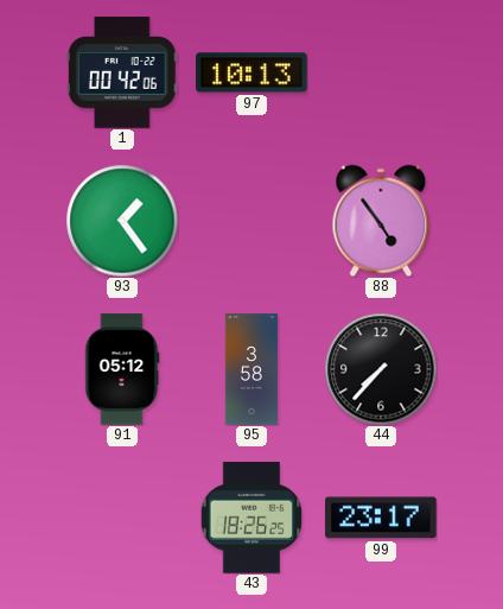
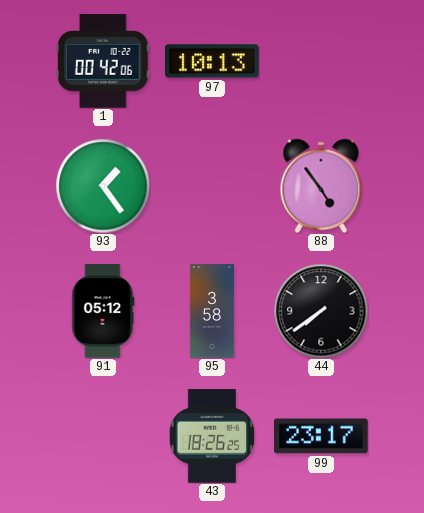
44: 7:37 -> 7:39
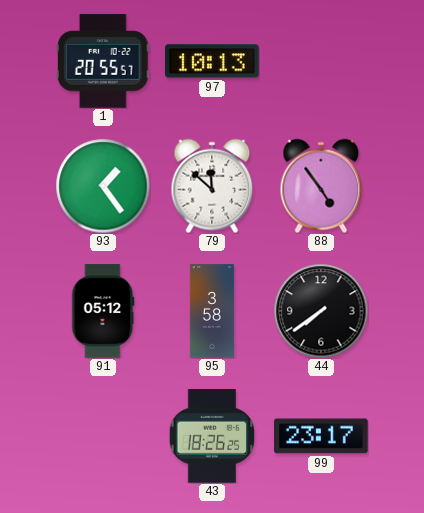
1: 00:42 -> 20:55
79: none -> 11:52
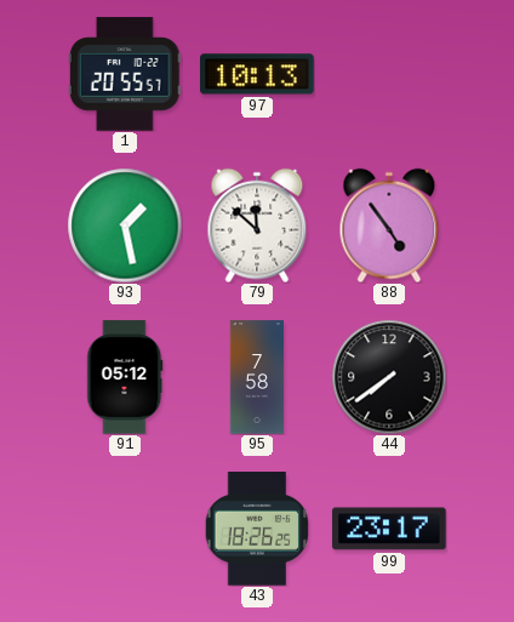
93: 1:24 -> 1:28
95: 3:58 -> 7:58
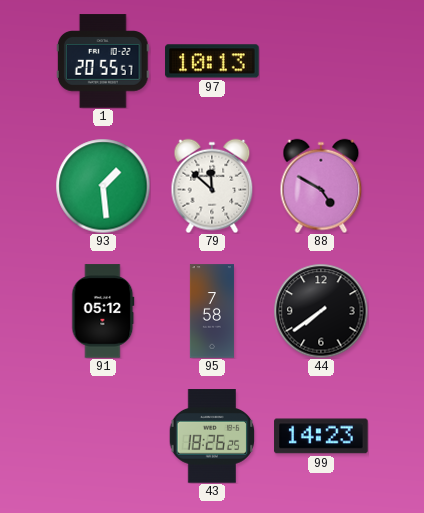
93: 1:28 -> 1:29
88: 4:54 -> 4:50
99: 23:17 -> 14:23
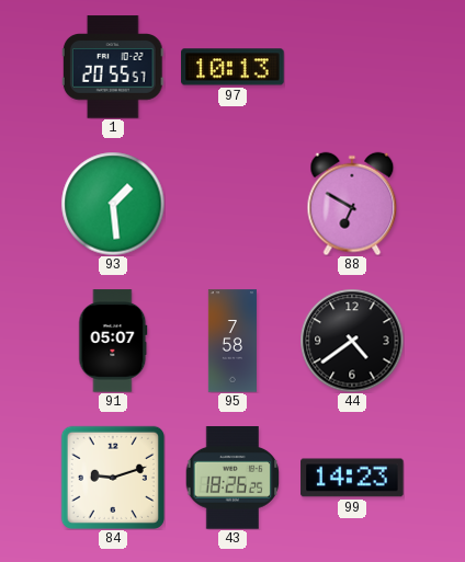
79: 11:52 -> none
88: 4:50 -> 6:50
91: 05:12 -> 05:07
44: 7:39 -> 4:39
84: none -> 9:12
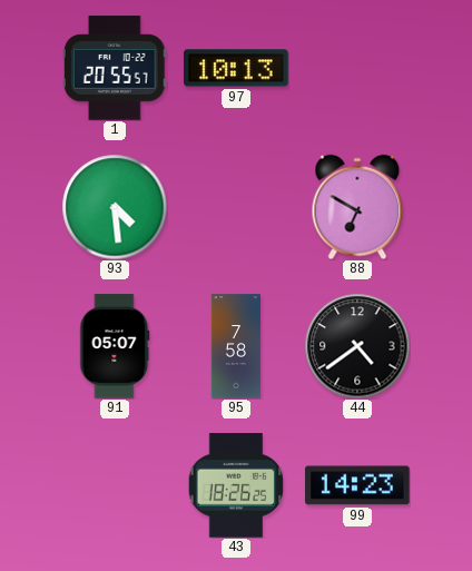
93: 1:29 -> 4:29
84: 9:12 -> none
